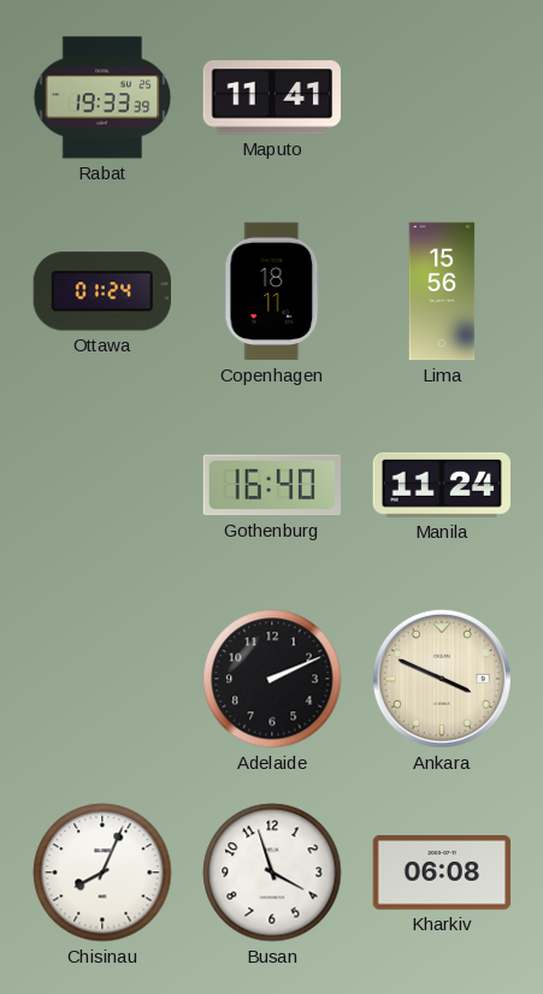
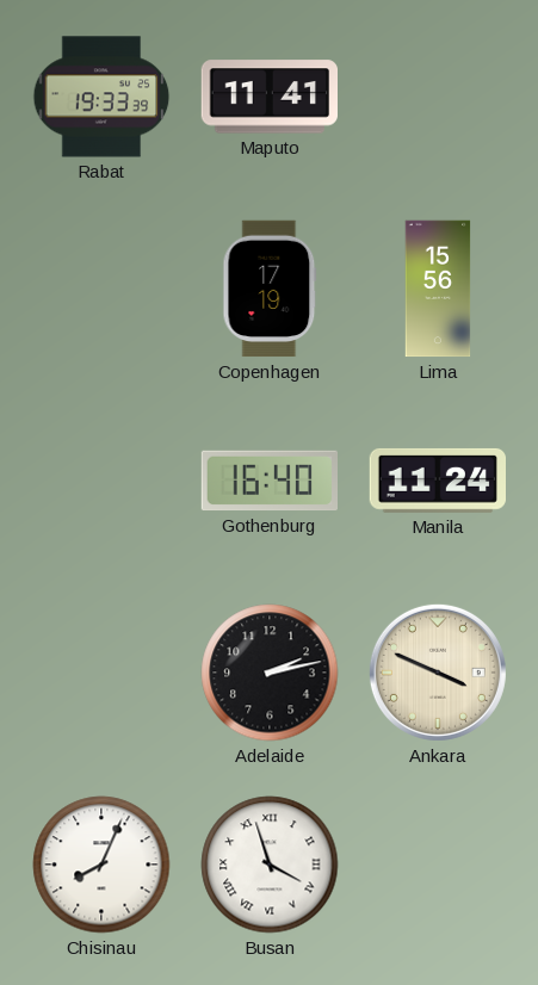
Ottawa: 01:24 -> none
Copenhagen: 18:11 -> 17:19
Adelaide: 2:11 -> 2:13
Busan numerals: Arabic -> Roman
Kharkiv: 06:08 -> none
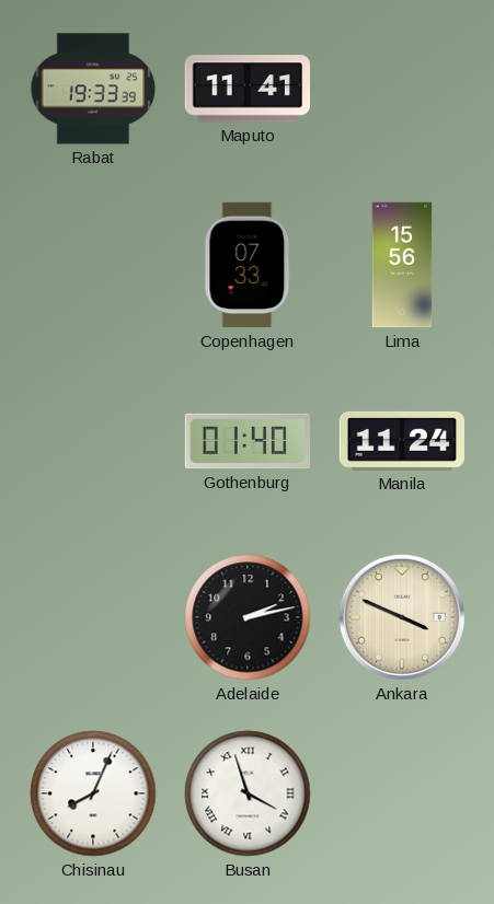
Copenhagen: 17:19 -> 07:33
Gothenburg: 16:40 -> 01:40
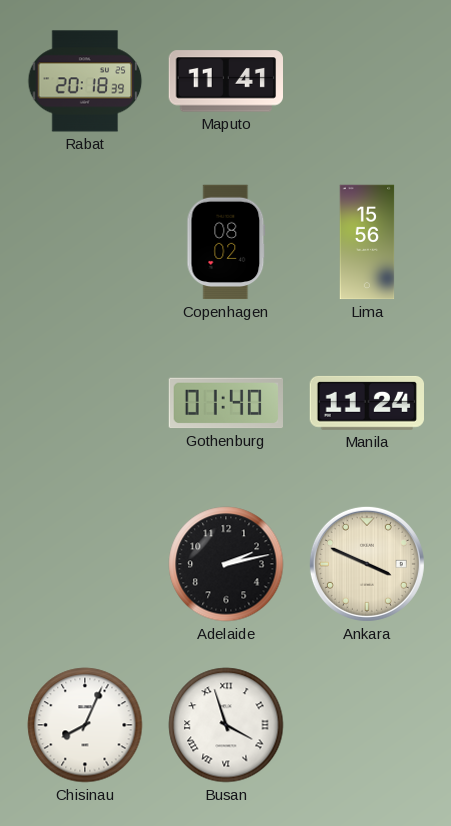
Rabat: 19:33 -> 20:18
Copenhagen: 07:33 -> 08:02
